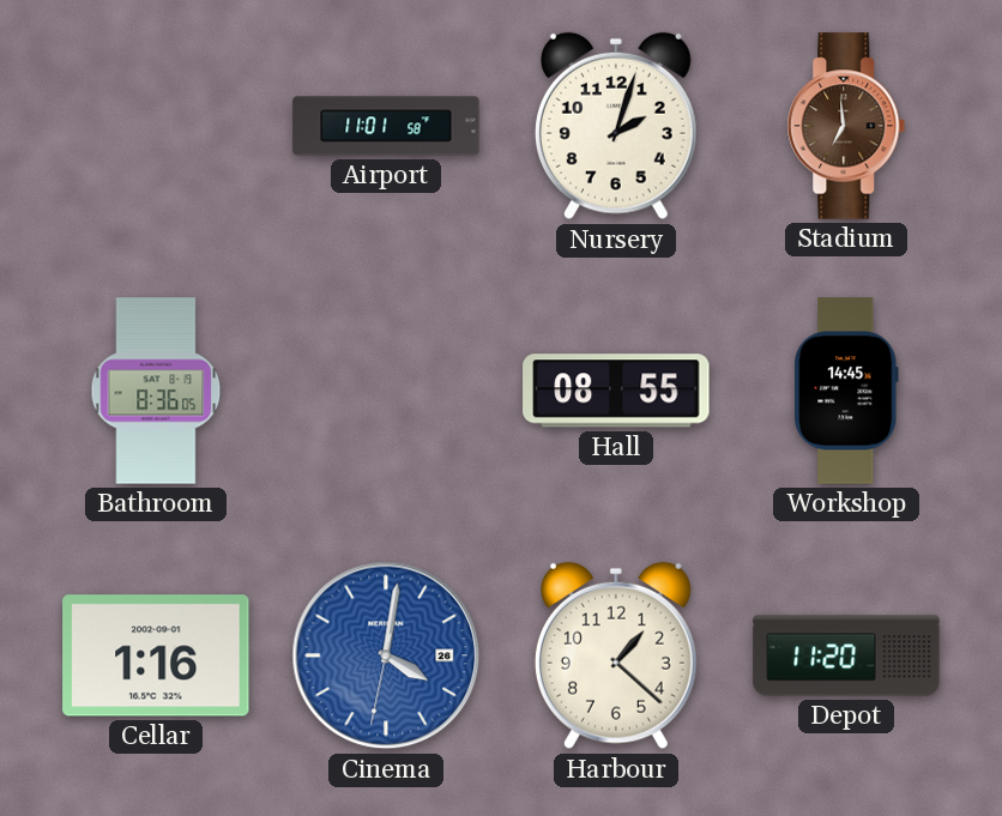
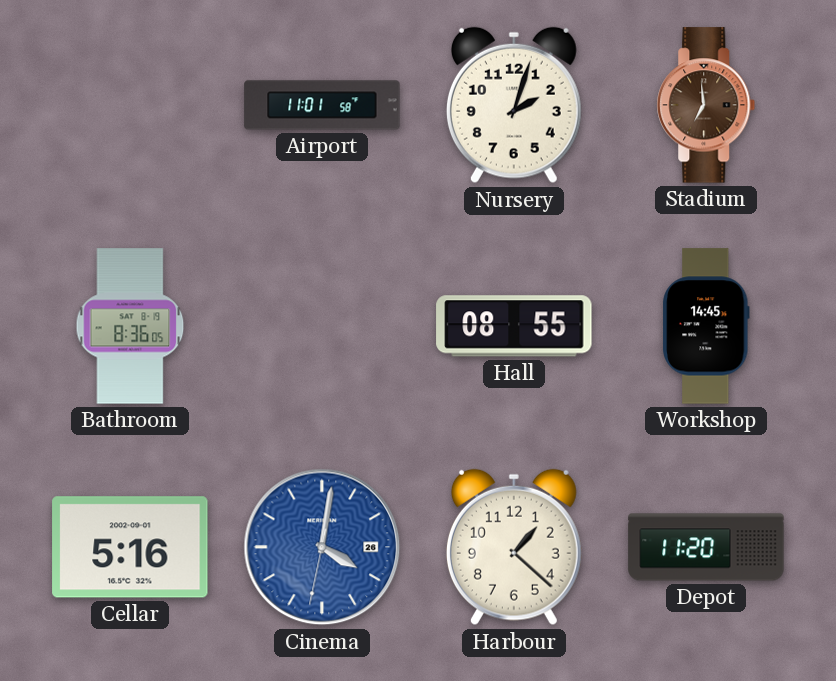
Cellar: 1:16 -> 5:16
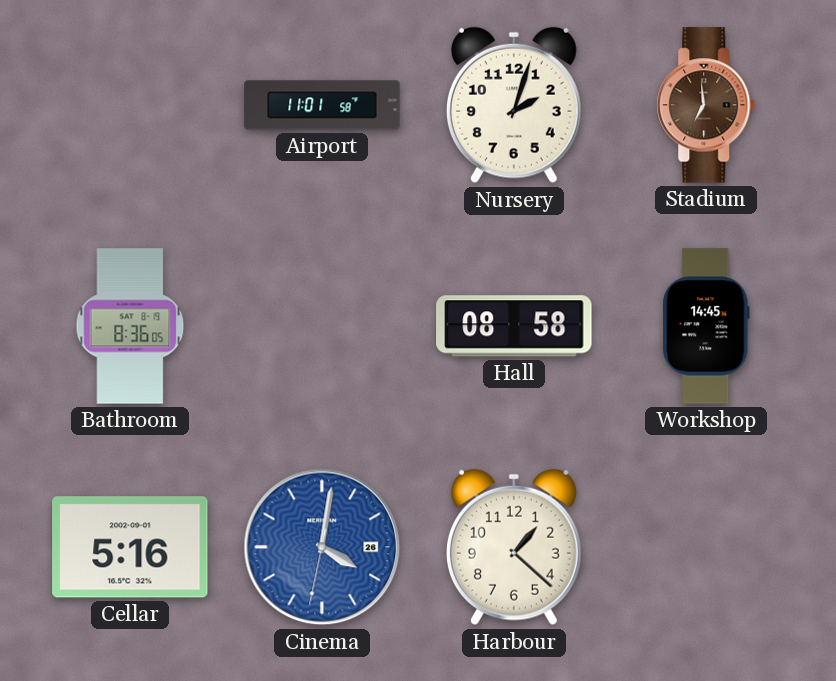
Hall: 08:55 -> 08:58
Depot: 11:20 -> none
